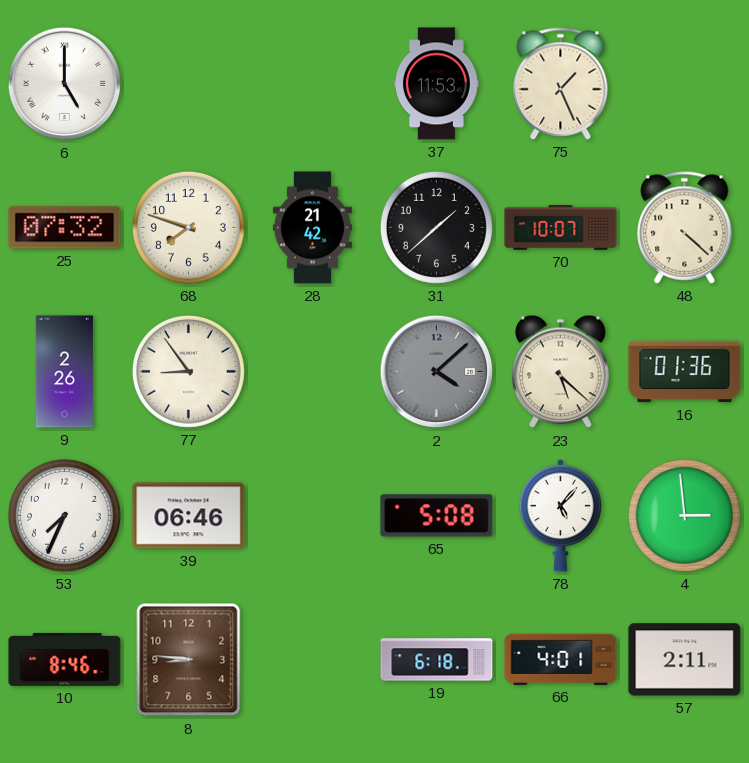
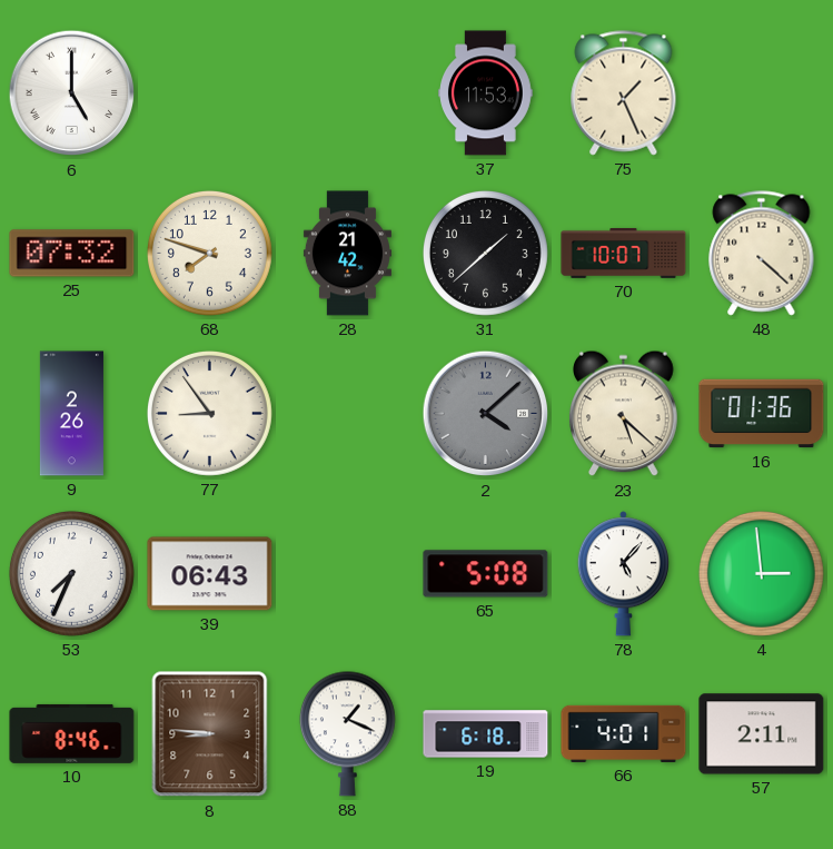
39: 06:46 -> 06:43
88: none -> 1:19
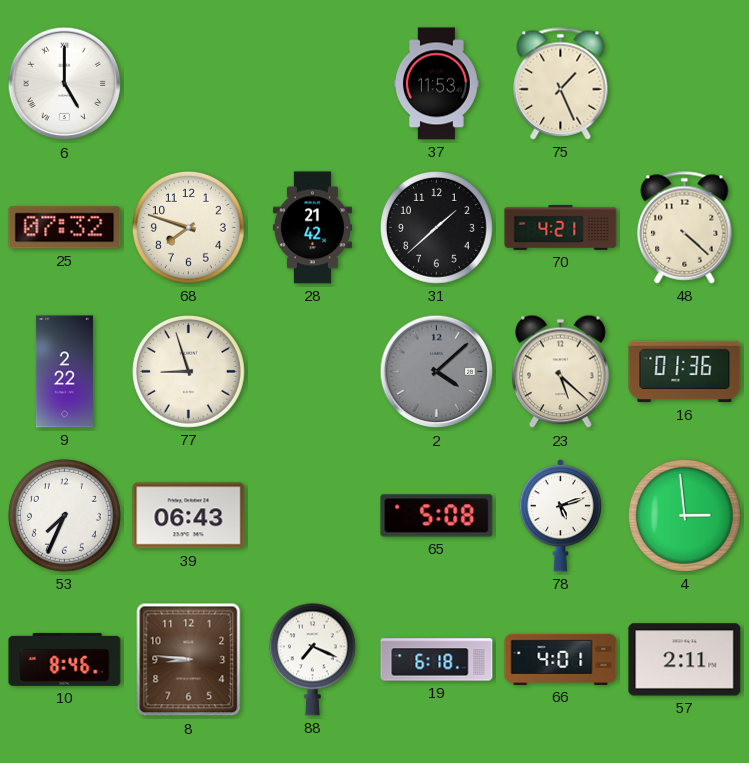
70: 10:07 -> 4:21
9: 2:26 -> 2:22
77: 8:54 -> 8:57
78: 5:07 -> 5:12
88: 1:19 -> 7:19
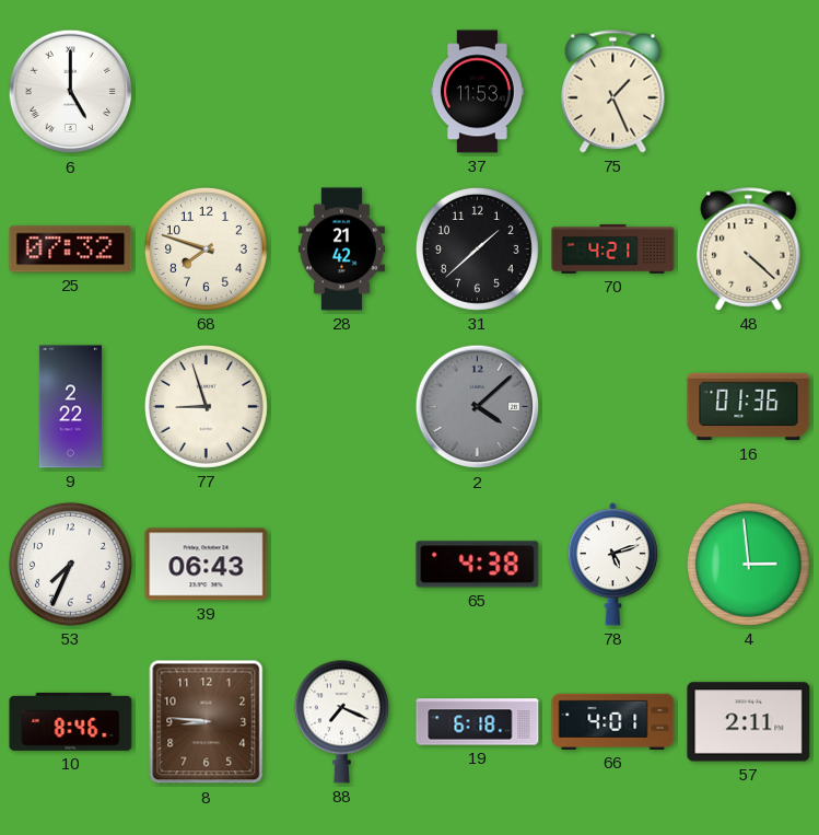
23: 5:22 -> none
65: 5:08 -> 4:38
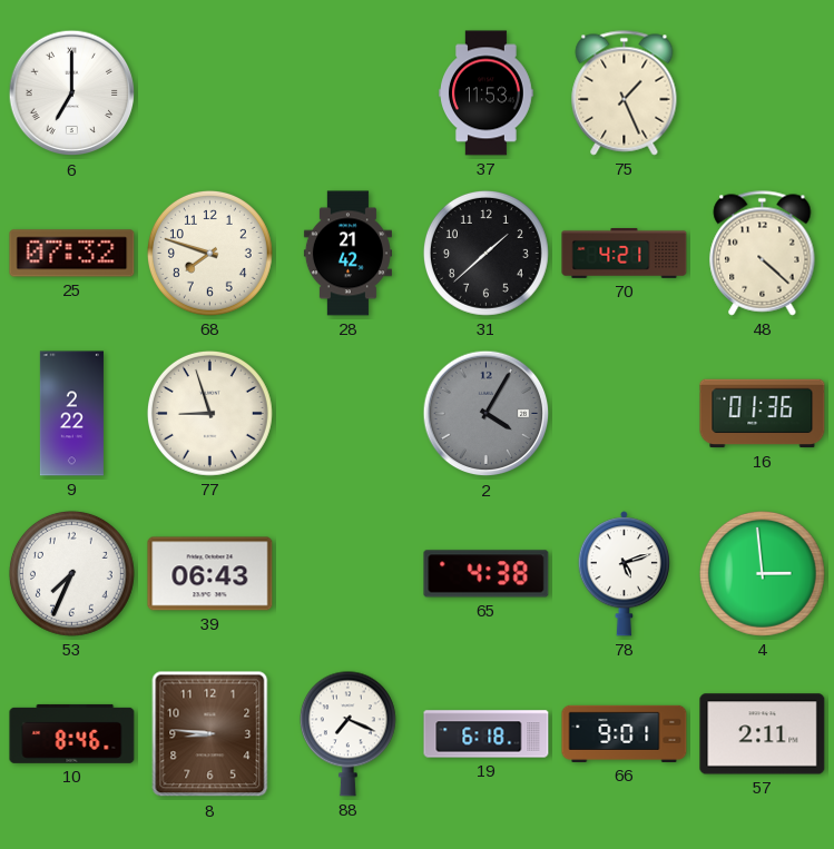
6: 5:00 -> 7:00
2: 4:08 -> 4:05
66: 4:01 -> 9:01
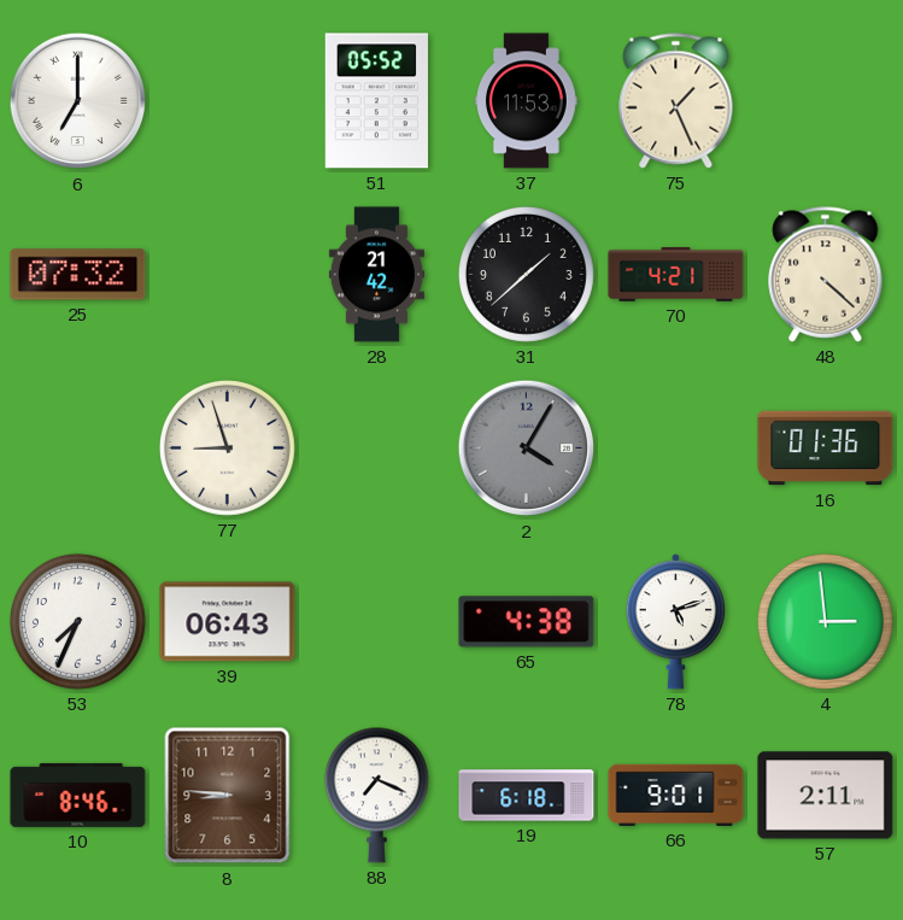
51: none -> 05:52
68: 7:48 -> none
9: 2:22 -> none
